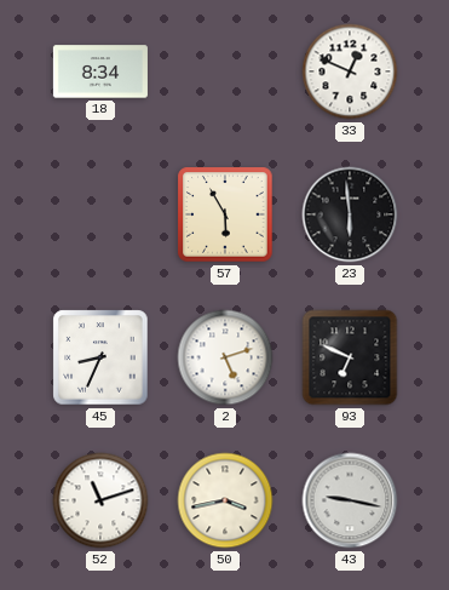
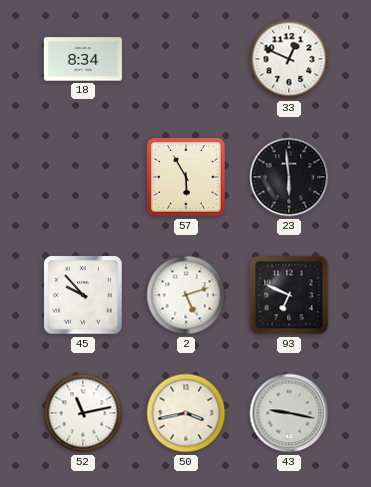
45: 8:34 -> 9:53
52: 11:12 -> 11:13
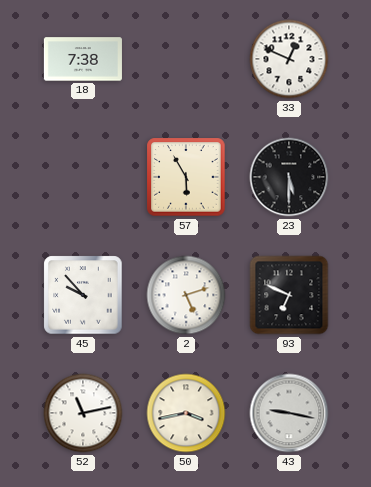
18: 8:34 -> 7:38
23: 5:59 -> 5:30
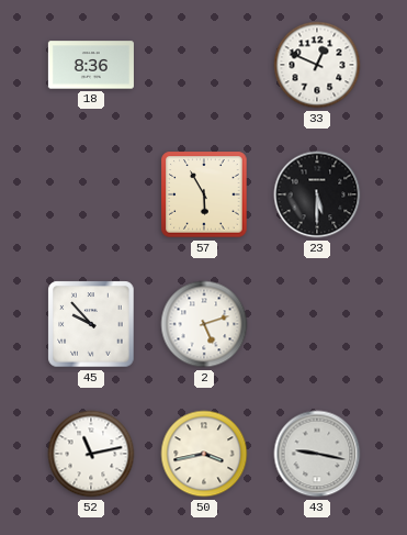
18: 7:38 -> 8:36
93: 6:49 -> none
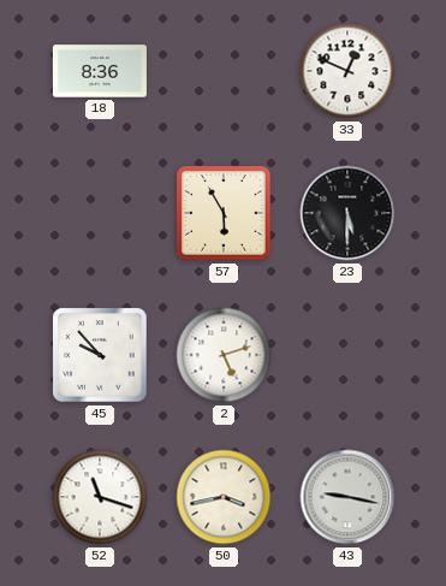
52: 11:13 -> 11:18
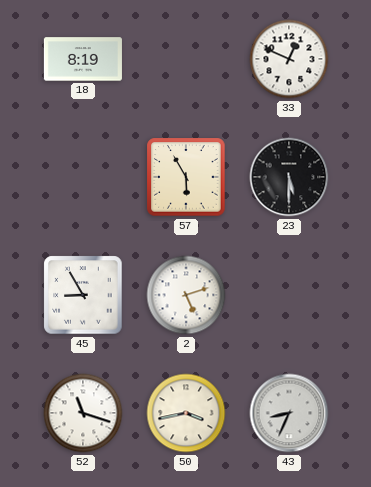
18: 8:36 -> 8:19
45: 9:53 -> 8:55
43: 9:17 -> 8:34
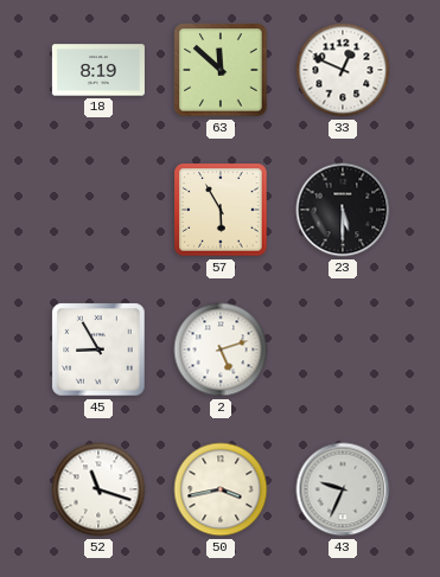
63: none -> 11:52
43: 8:34 -> 9:34
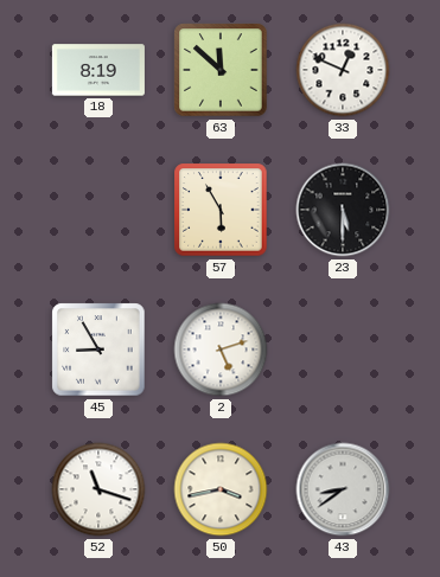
43: 9:34 -> 8:39
